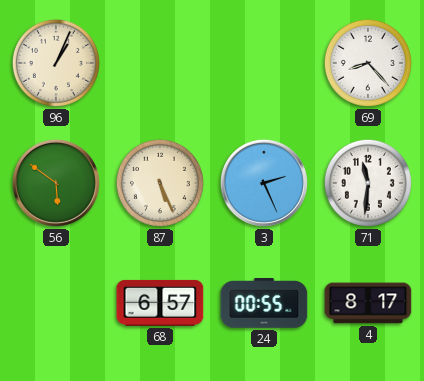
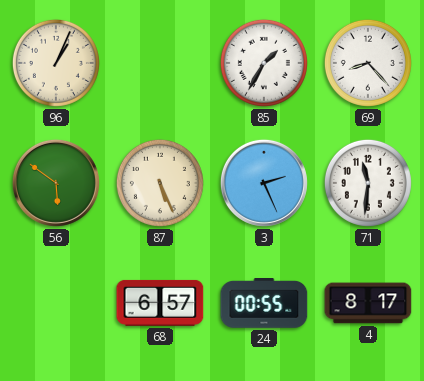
85: none -> 1:35
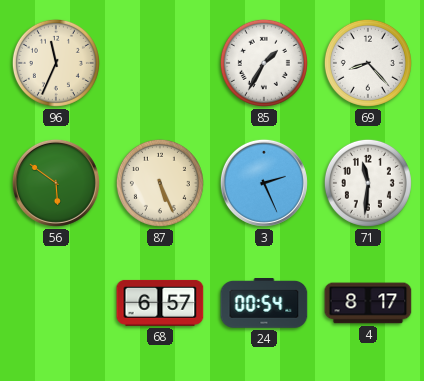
96: 1:04 -> 11:34
24: 00:55 -> 00:54
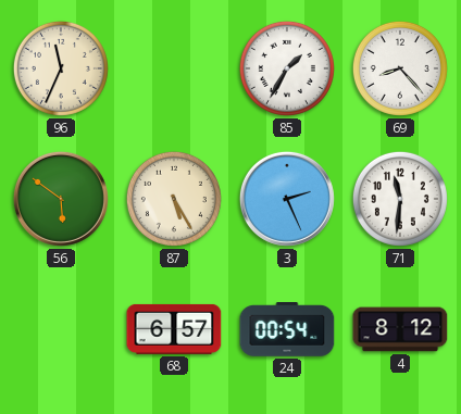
87: 5:26 -> 5:25
4: 8:17 -> 8:12
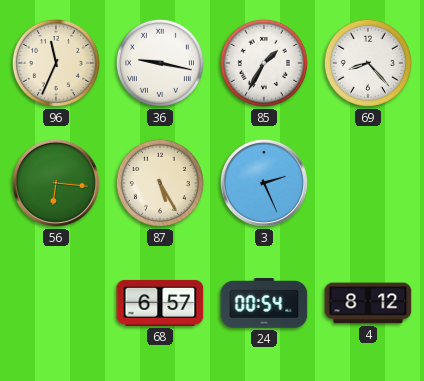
36: none -> 9:17
56: 5:51 -> 6:16
71: 11:31 -> none
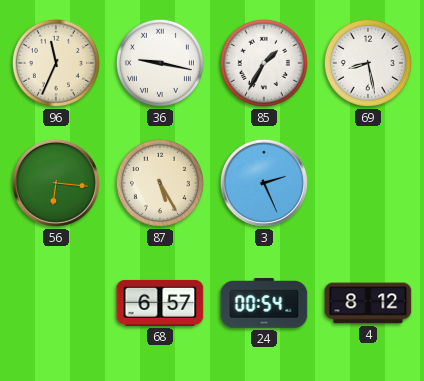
69: 8:23 -> 8:28
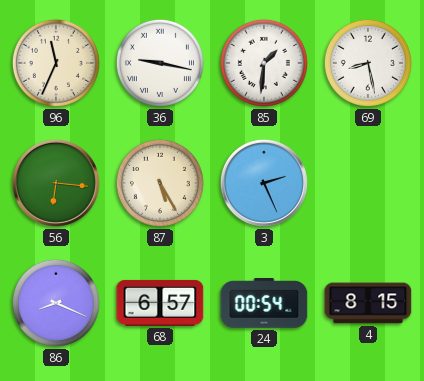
85: 1:35 -> 1:31
86: none -> 8:19
4: 8:12 -> 8:15
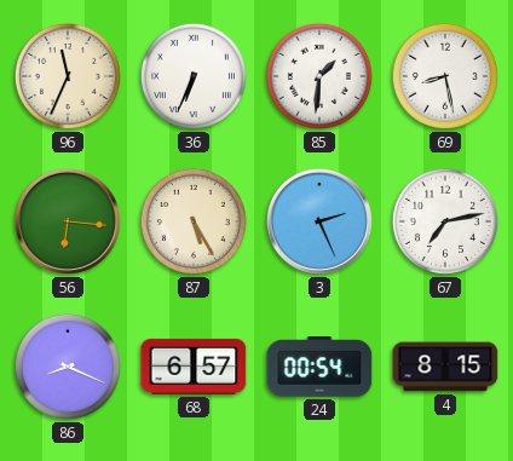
36: 9:17 -> 6:34
67: none -> 7:13
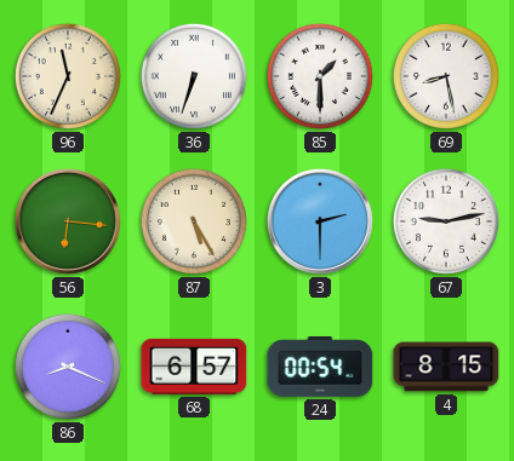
36: 6:34 -> 6:33
85: 1:31 -> 1:30
3: 2:26 -> 2:30
67: 7:13 -> 9:13
